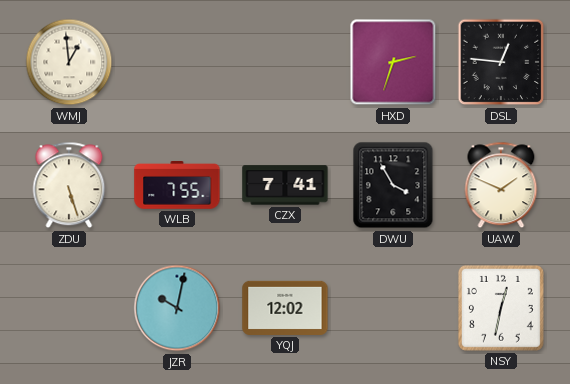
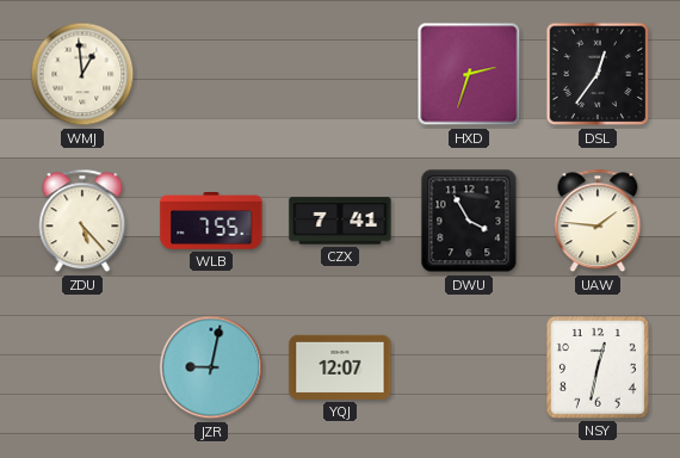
DSL: 12:46 -> 12:36
ZDU: 5:27 -> 5:23
UAW: 1:49 -> 1:46
JZR: 10:02 -> 9:02
YQJ: 12:02 -> 12:07
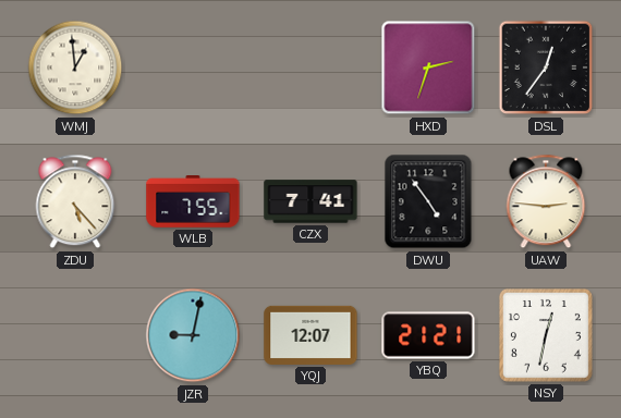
DWU: 3:55 -> 4:54
UAW: 1:46 -> 2:46
YBQ: none -> 21:21
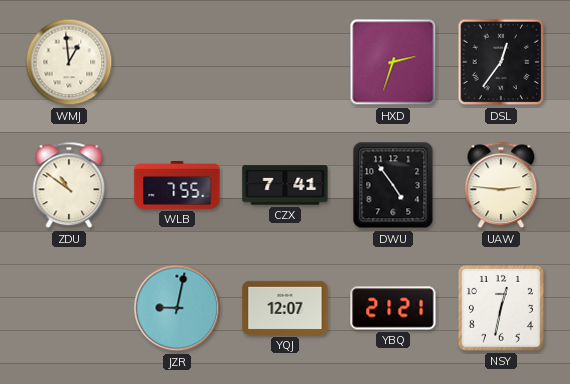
ZDU: 5:23 -> 10:51
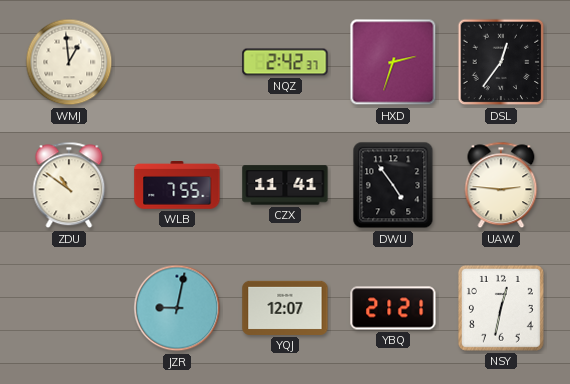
NQZ: none -> 2:42
CZX: 7:41 -> 11:41
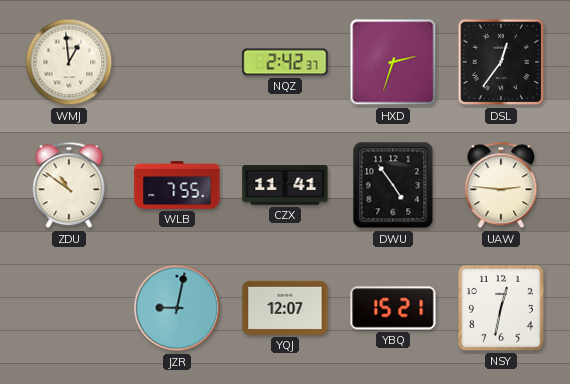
YBQ: 21:21 -> 15:21
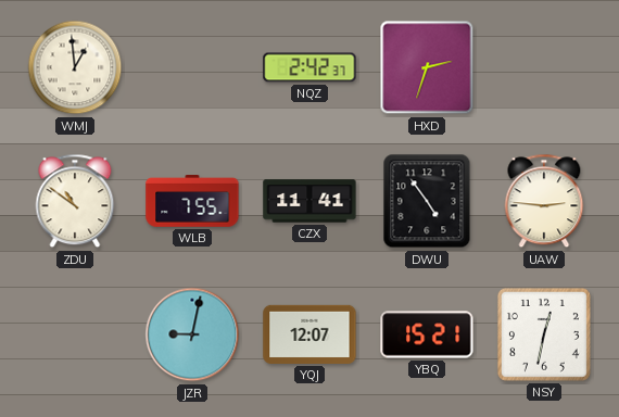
DSL: 12:36 -> none
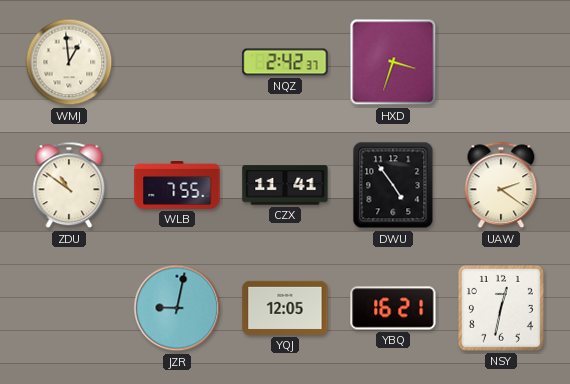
HXD: 2:33 -> 3:33
UAW: 2:46 -> 2:21
YQJ: 12:07 -> 12:05
YBQ: 15:21 -> 16:21
